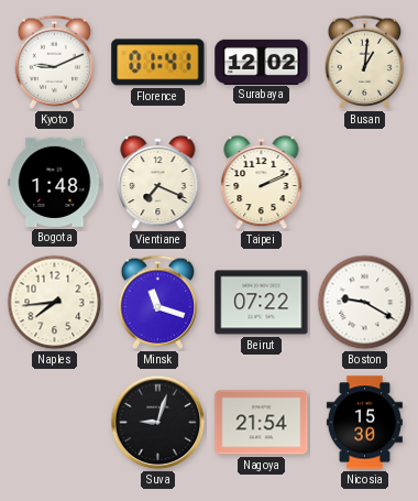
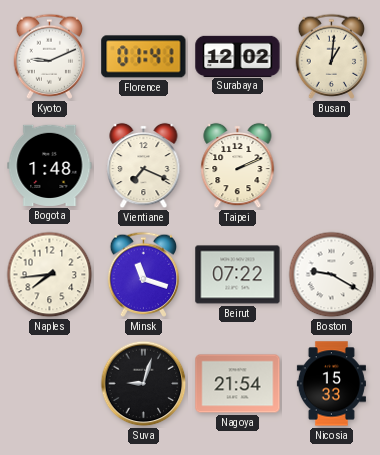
Nicosia: 15:30 -> 15:33
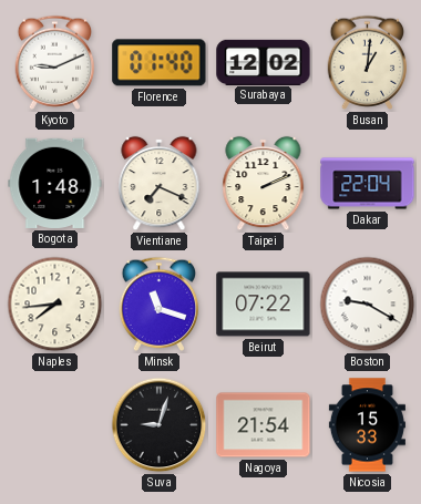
Florence: 01:41 -> 01:40
Dakar: none -> 22:04
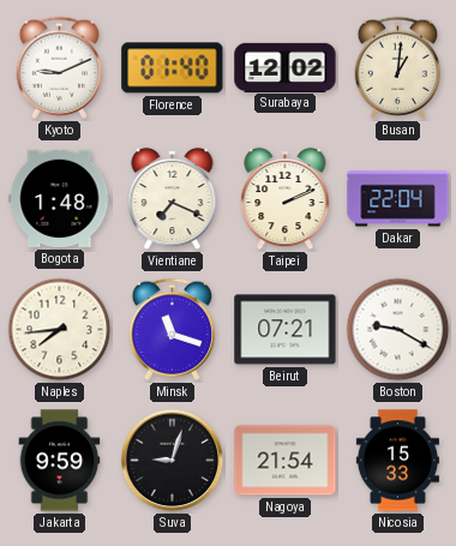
Beirut: 07:22 -> 07:21
Jakarta: none -> 9:59
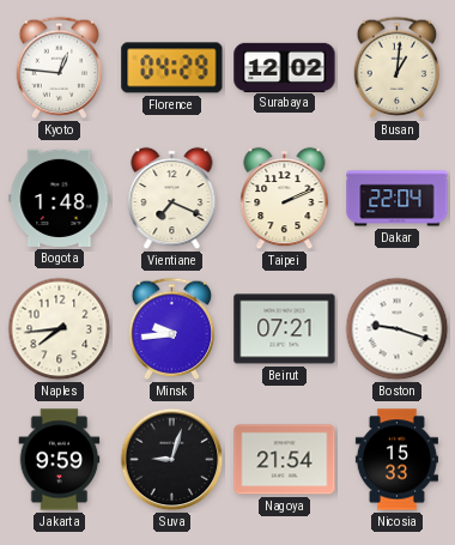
Kyoto: 9:11 -> 12:46
Florence: 01:40 -> 04:29
Minsk: 11:18 -> 9:44
Boston: 9:20 -> 9:18
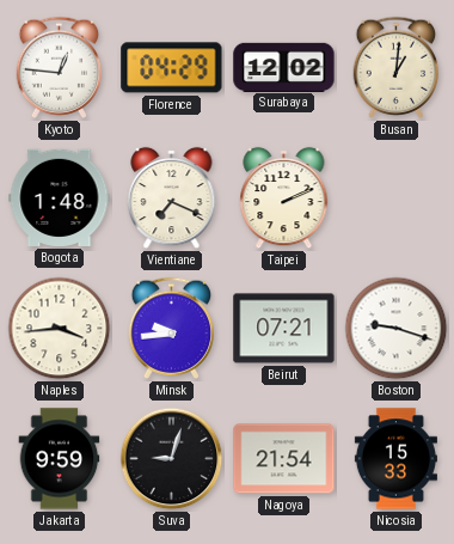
Dakar: 22:04 -> none
Naples: 7:44 -> 3:44
